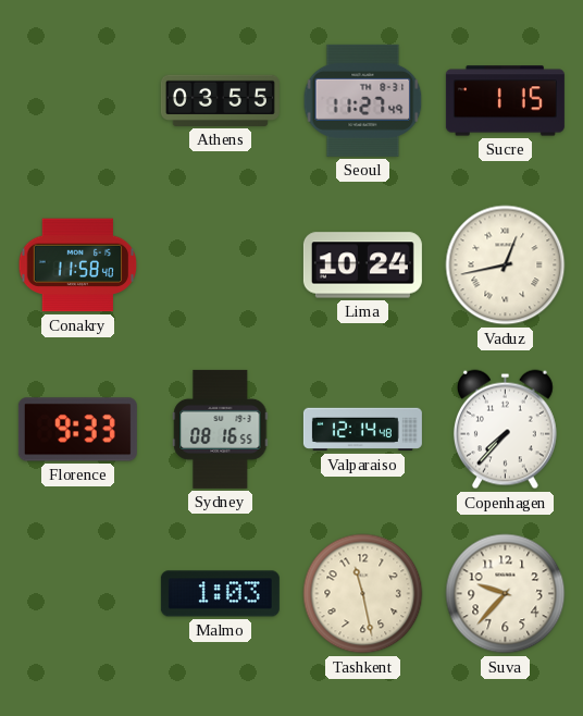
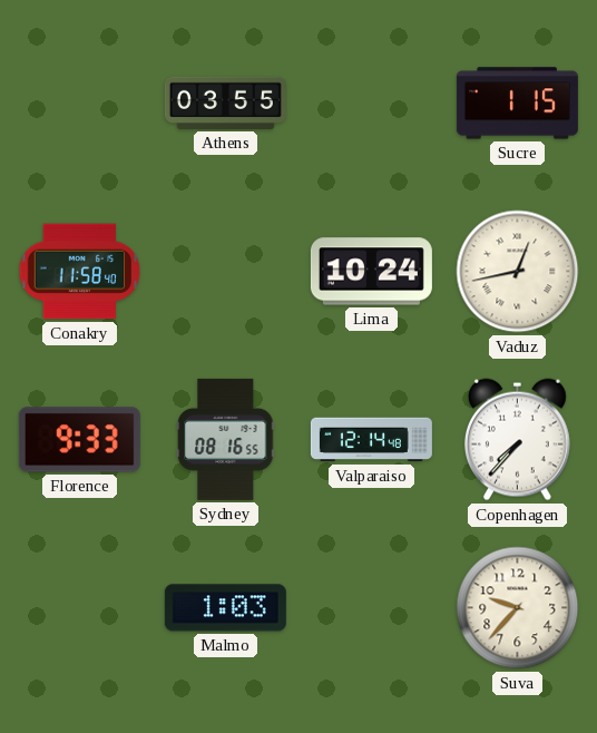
Seoul: 11:27 -> none
Tashkent: 11:28 -> none
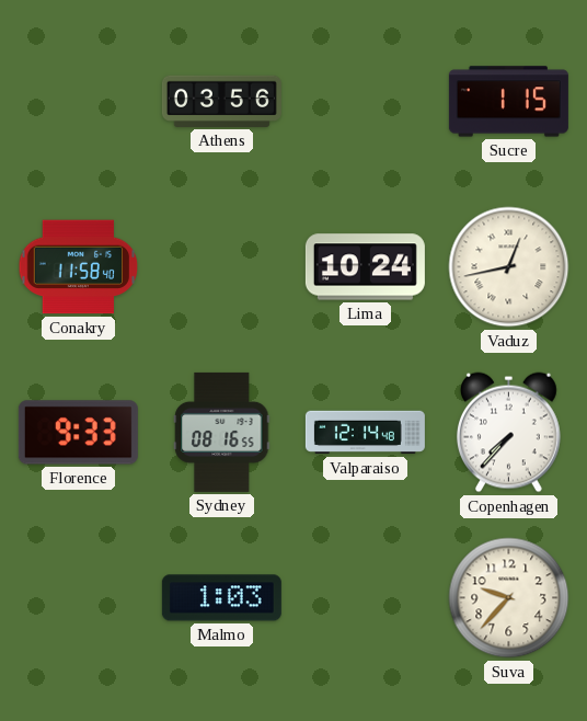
Athens: 03:55 -> 03:56
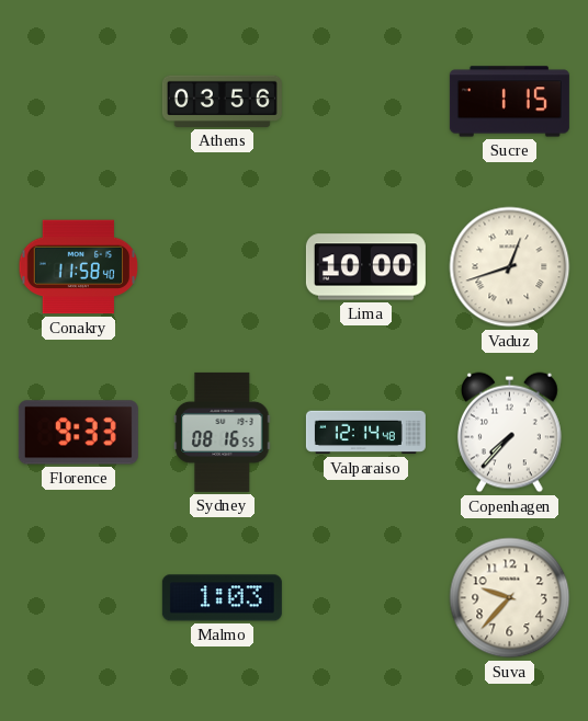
Lima: 10:24 -> 10:00
Vaduz: 12:43 -> 12:42
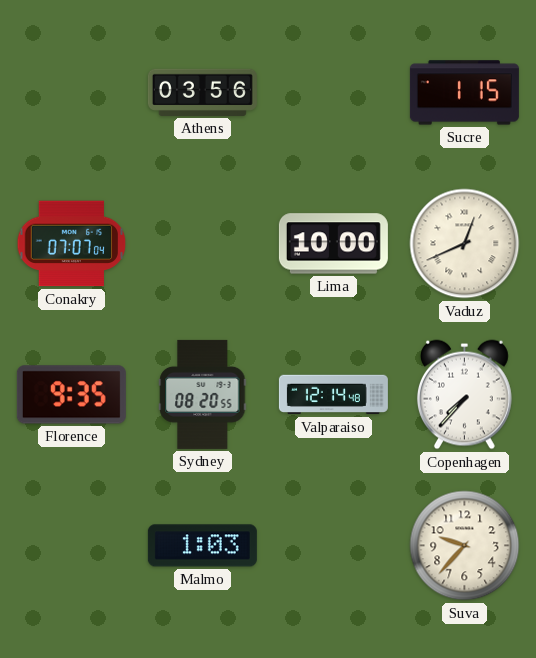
Conakry: 11:58 -> 07:07
Vaduz: 12:42 -> 12:41
Florence: 9:33 -> 9:35
Sydney: 08:16 -> 08:20
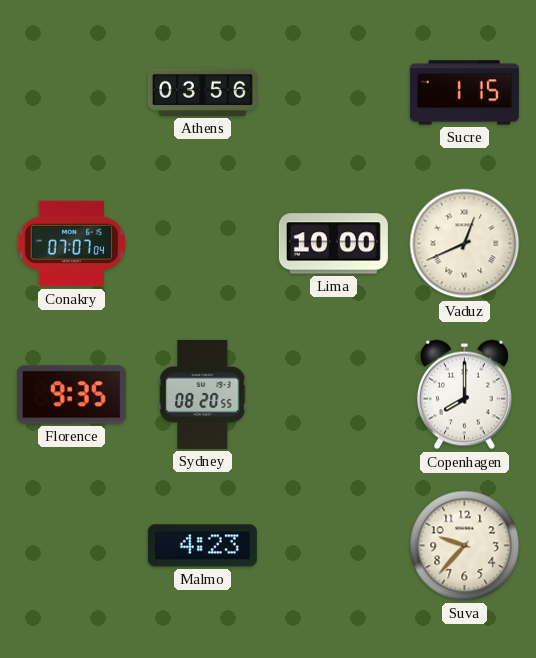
Valparaiso: 12:14 -> none
Copenhagen: 7:37 -> 8:00
Malmo: 1:03 -> 4:23
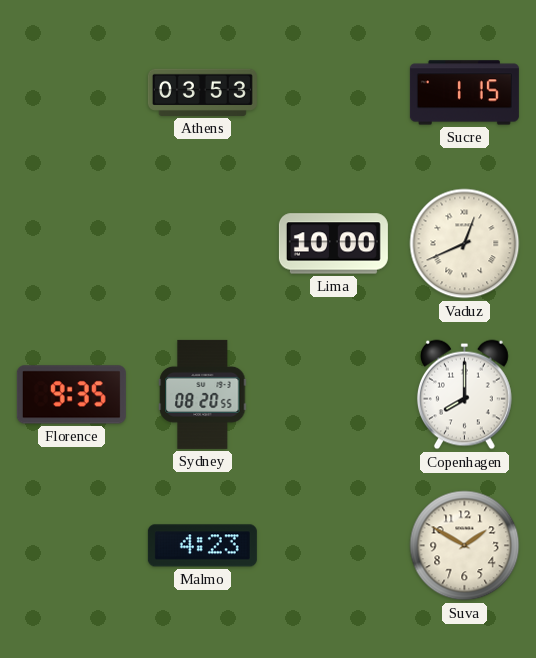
Athens: 03:56 -> 03:53
Conakry: 07:07 -> none
Suva: 9:37 -> 1:50
